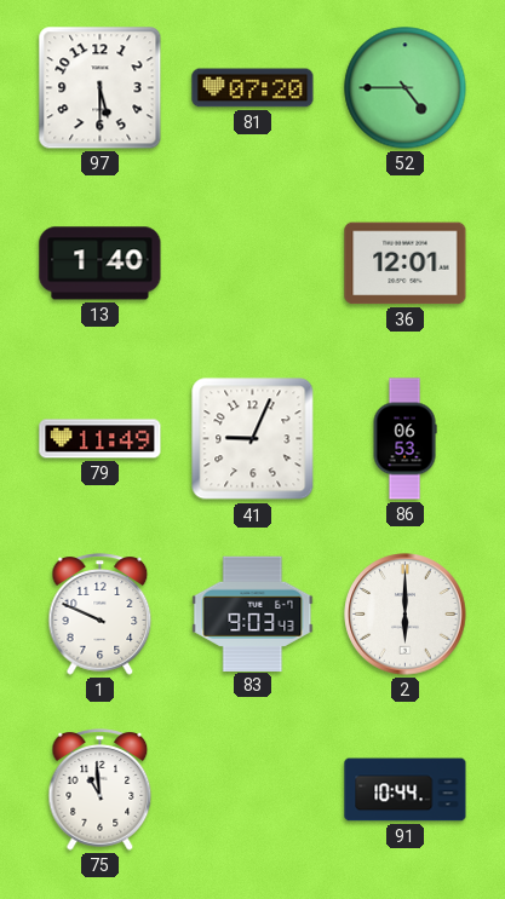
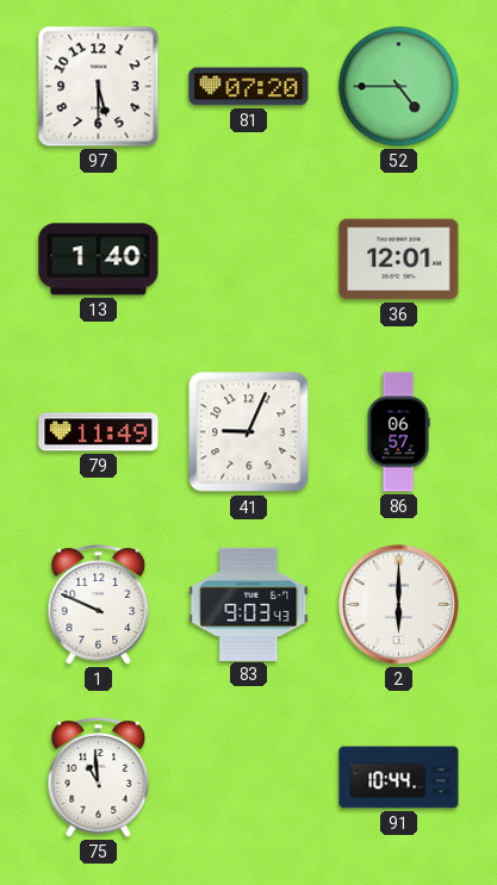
86: 06:53 -> 06:57
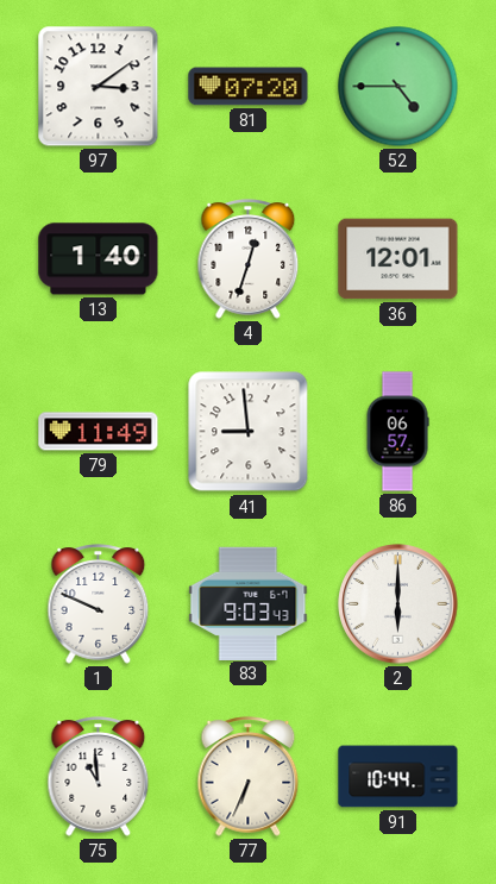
97: 5:30 -> 3:09
4: none -> 12:33
41: 9:04 -> 8:59
77: none -> 6:34
